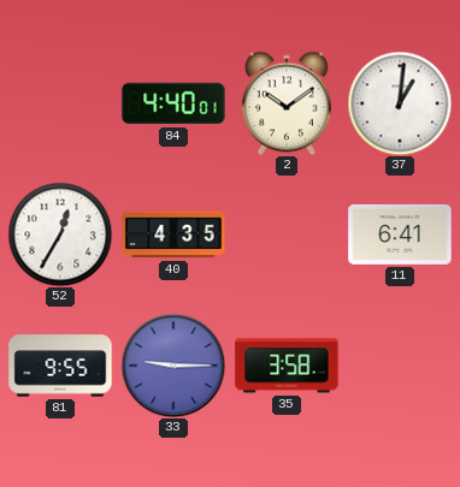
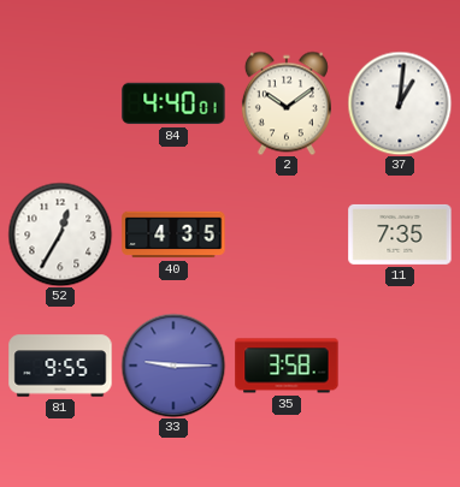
11: 6:41 -> 7:35
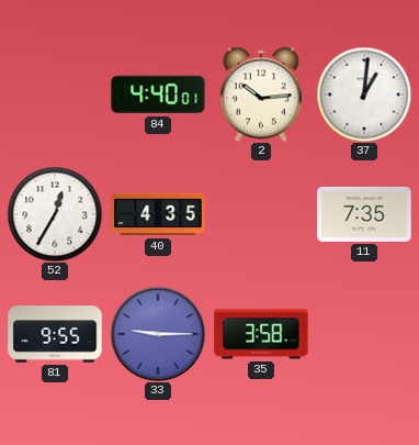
2: 10:09 -> 10:14
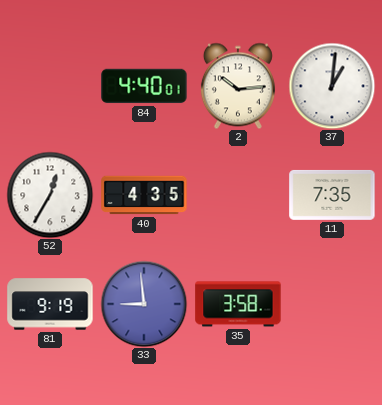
81: 9:55 -> 9:19
33: 9:15 -> 8:59
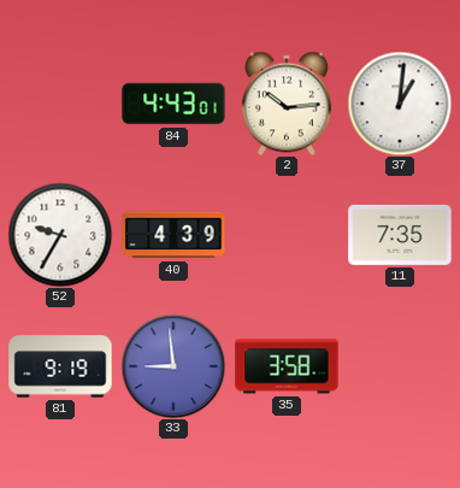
84: 4:40 -> 4:43
52: 12:35 -> 9:35
40: 4:35 -> 4:39
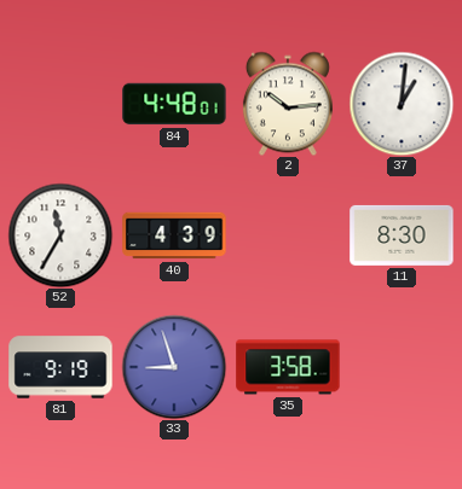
84: 4:43 -> 4:48
52: 9:35 -> 11:35
11: 7:35 -> 8:30
33: 8:59 -> 8:57
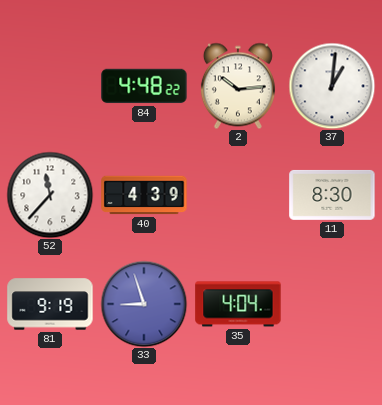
84: 4:48:01 -> 4:48:22
52: 11:35 -> 11:37
35: 3:58 -> 4:04
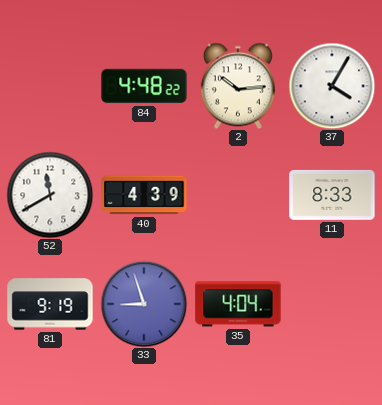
37: 1:01 -> 4:05
52: 11:37 -> 11:40
11: 8:30 -> 8:33
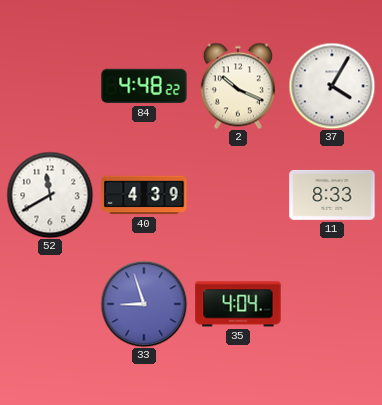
2: 10:14 -> 10:19
81: 9:19 -> none
